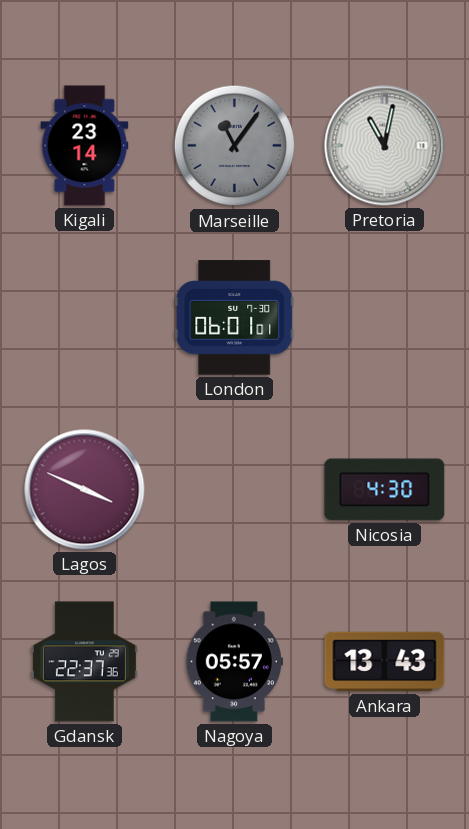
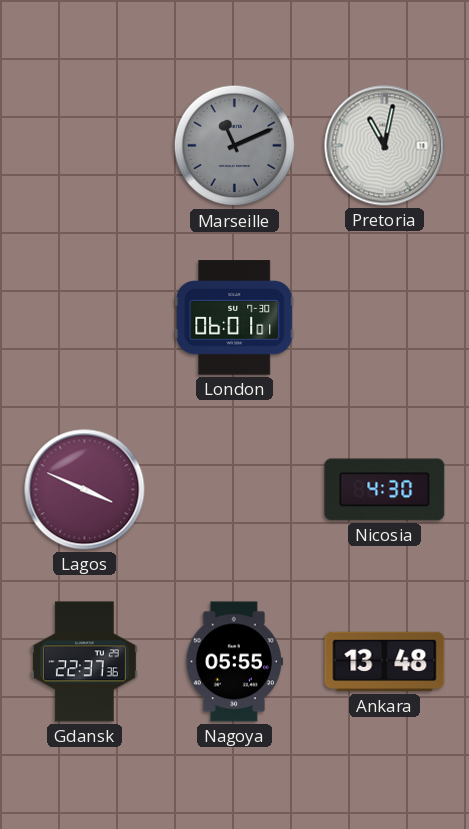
Kigali: 23:14 -> none
Marseille: 11:06 -> 11:11
Nagoya: 05:57 -> 05:55
Ankara: 13:43 -> 13:48
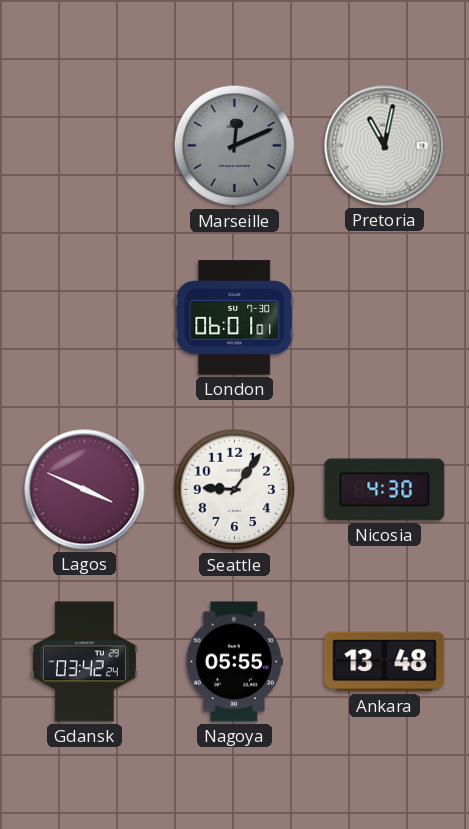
Marseille: 11:11 -> 12:11
Seattle: none -> 9:06
Gdansk: 22:37 -> 03:42
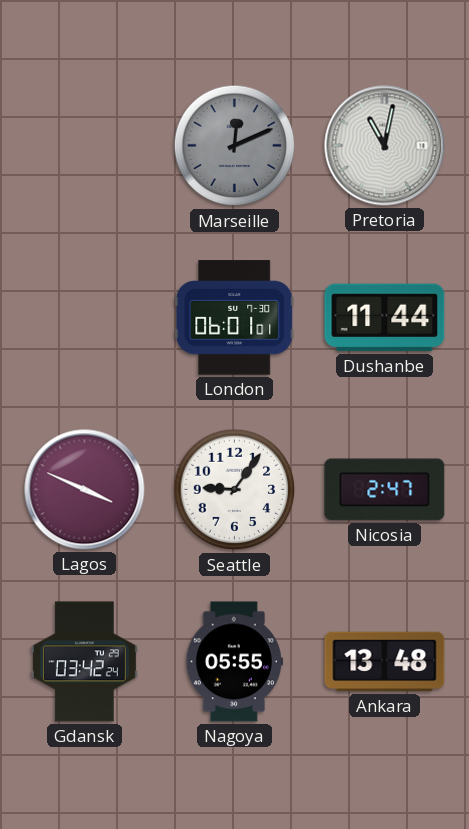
Dushanbe: none -> 11:44
Nicosia: 4:30 -> 2:47
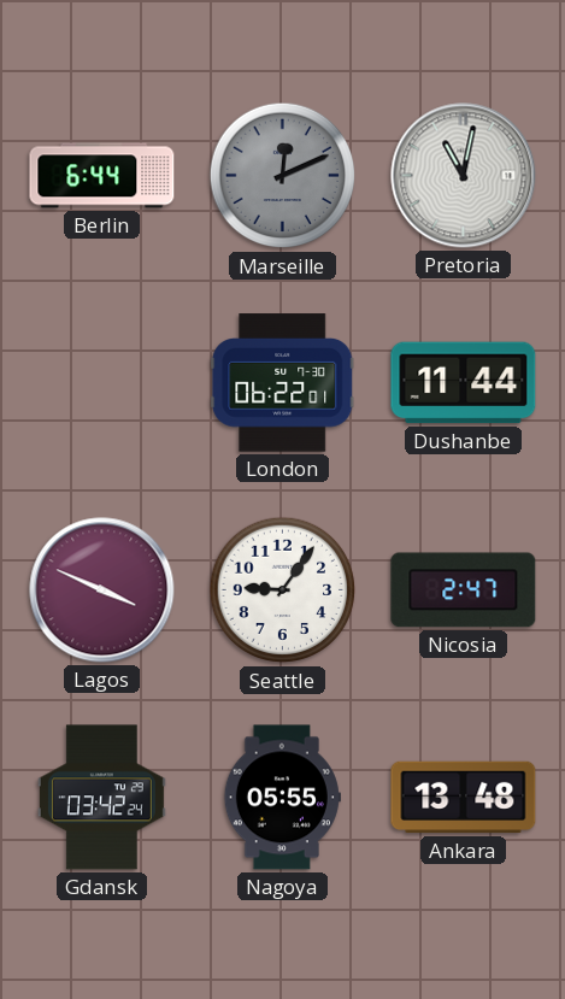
Berlin: none -> 6:44
London: 06:01 -> 06:22
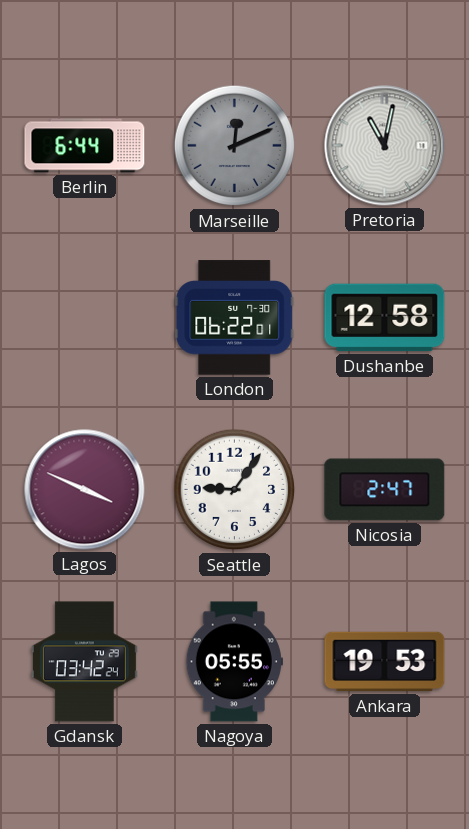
Dushanbe: 11:44 -> 12:58
Ankara: 13:48 -> 19:53
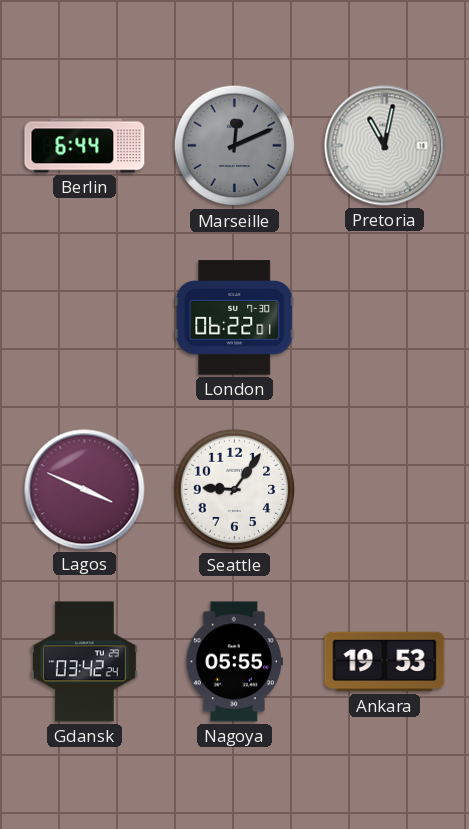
Dushanbe: 12:58 -> none
Nicosia: 2:47 -> none
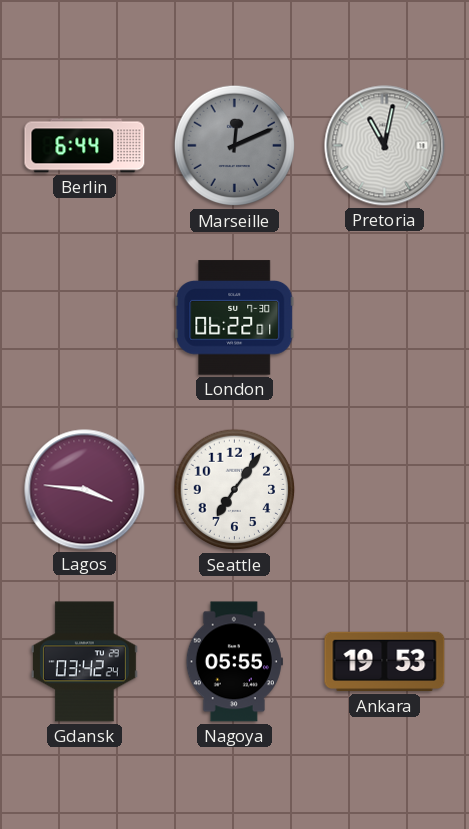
Lagos: 3:49 -> 3:46
Seattle: 9:06 -> 7:06
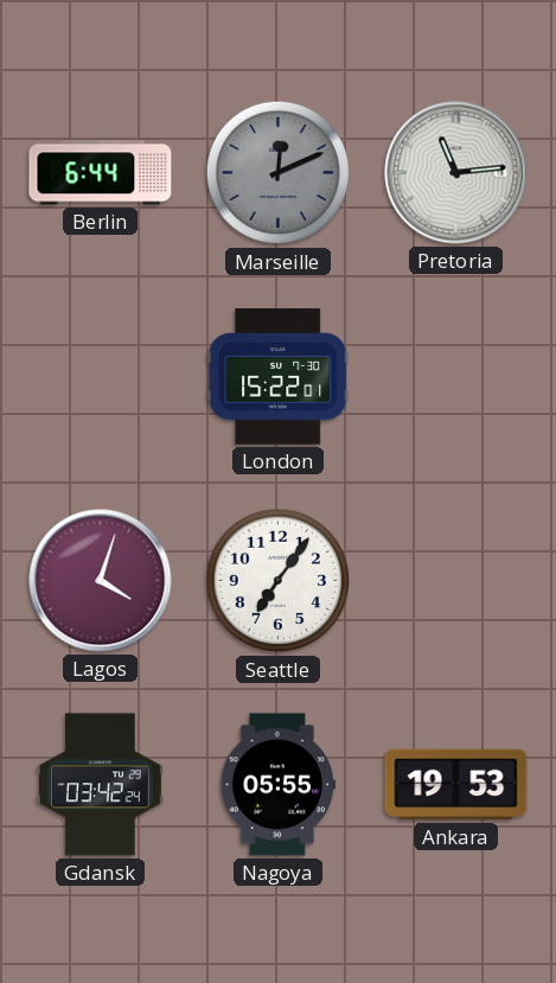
Pretoria: 11:02 -> 11:14
London: 06:22 -> 15:22
Lagos: 3:46 -> 4:03
